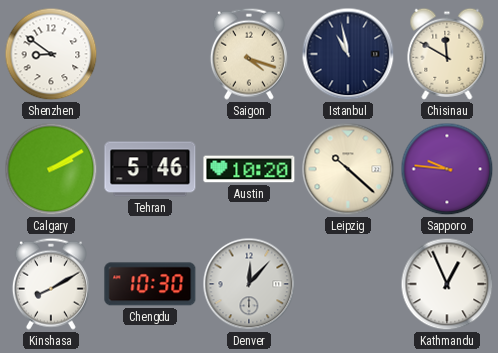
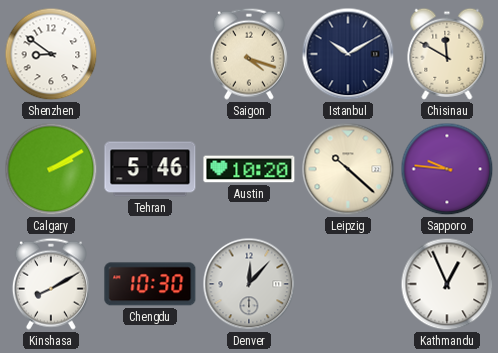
Istanbul: 10:58 -> 10:10
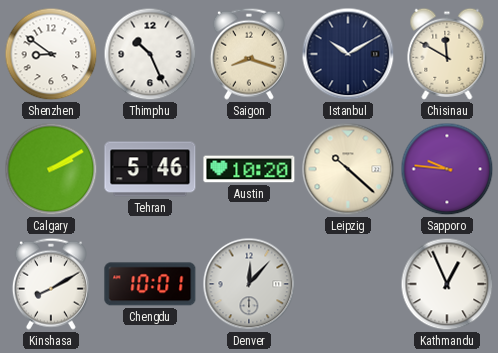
Thimphu: none -> 10:26
Saigon: 4:18 -> 8:18
Chengdu: 10:30 -> 10:01
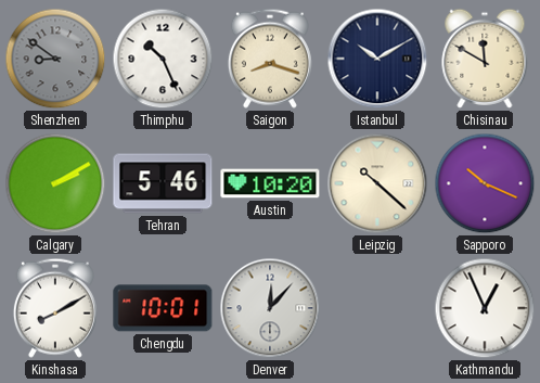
Shenzhen dial: white -> grey
Sapporo: 9:46 -> 10:19
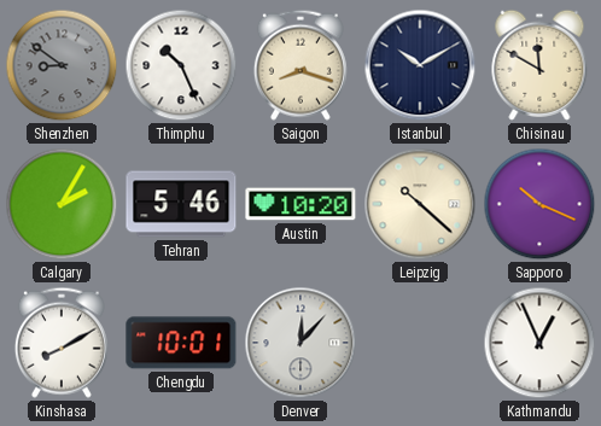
Calgary: 2:10 -> 2:05
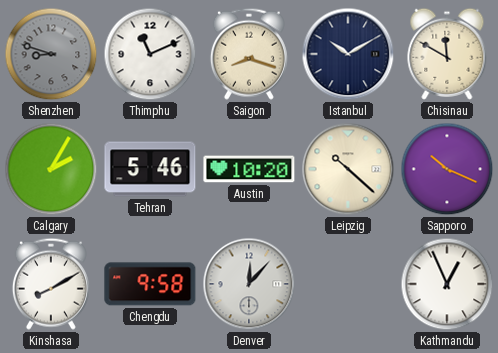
Shenzhen: 8:51 -> 8:48
Thimphu: 10:26 -> 11:11
Chengdu: 10:01 -> 9:58
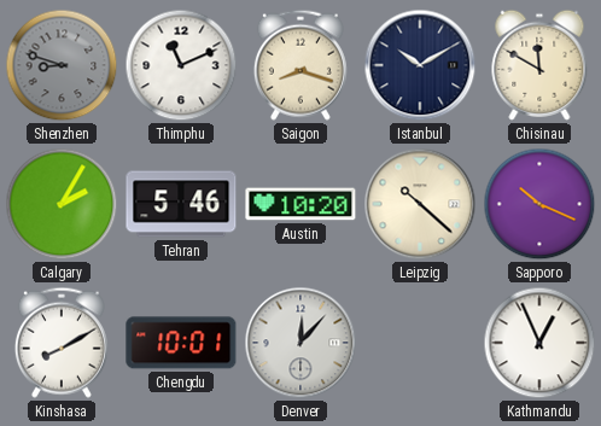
Chengdu: 9:58 -> 10:01
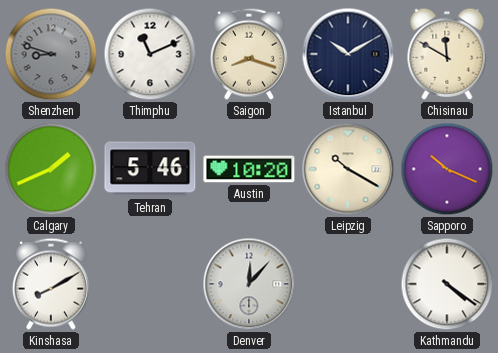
Calgary: 2:05 -> 1:41
Leipzig: 10:22 -> 10:20
Chengdu: 10:01 -> none
Kathmandu: 12:56 -> 4:21
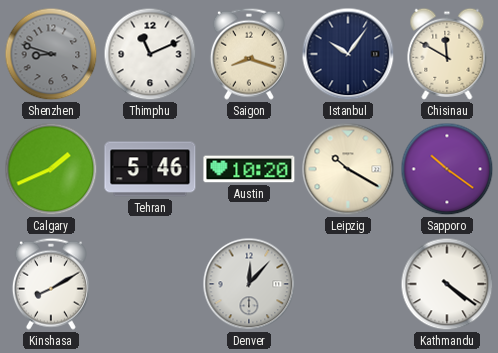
Istanbul: 10:10 -> 10:06
Sapporo: 10:19 -> 10:21
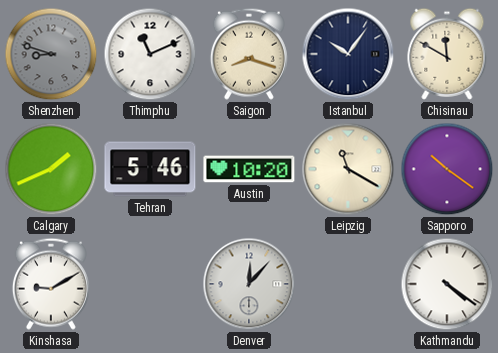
Leipzig: 10:20 -> 11:20
Kinshasa: 8:10 -> 9:10
